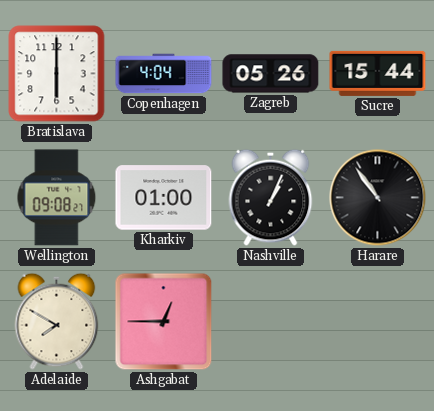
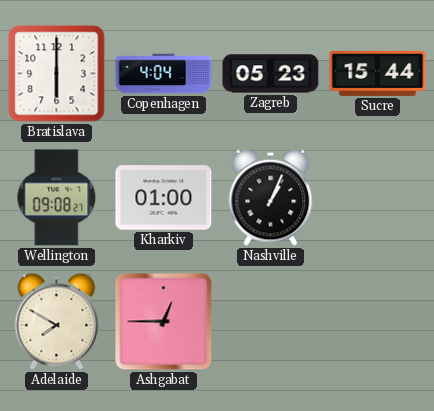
Zagreb: 05:26 -> 05:23
Harare: 10:54 -> none
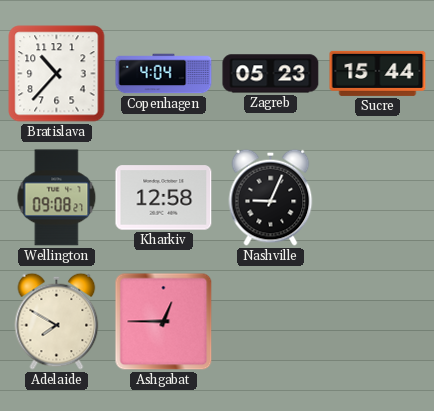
Bratislava: 6:00 -> 10:37
Kharkiv: 01:00 -> 12:58
Nashville: 1:04 -> 9:04
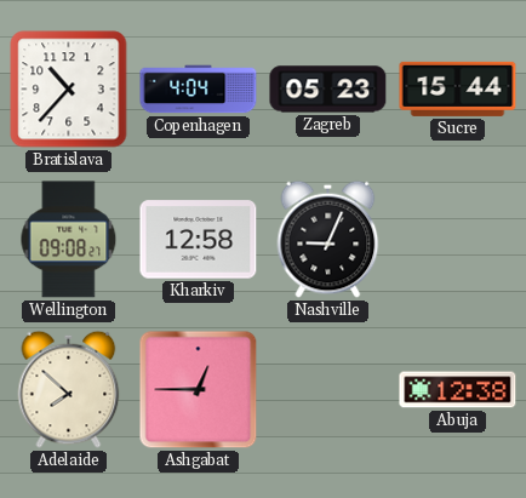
Adelaide: 7:50 -> 7:52
Abuja: none -> 12:38
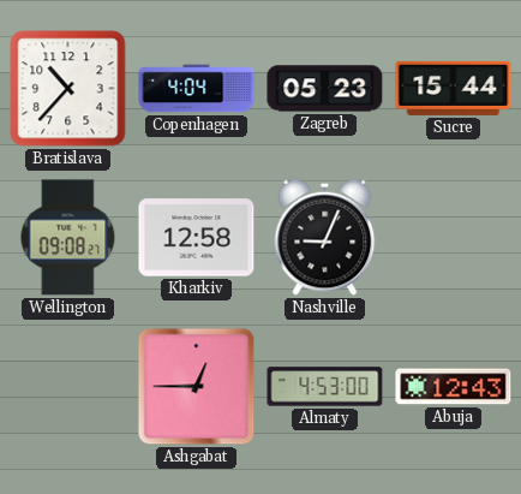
Adelaide: 7:52 -> none
Almaty: none -> 4:53
Abuja: 12:38 -> 12:43
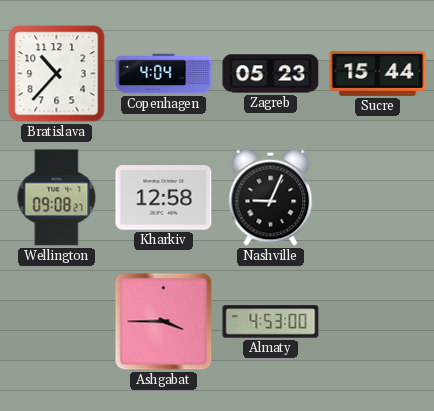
Ashgabat: 12:45 -> 3:45
Abuja: 12:43 -> none
